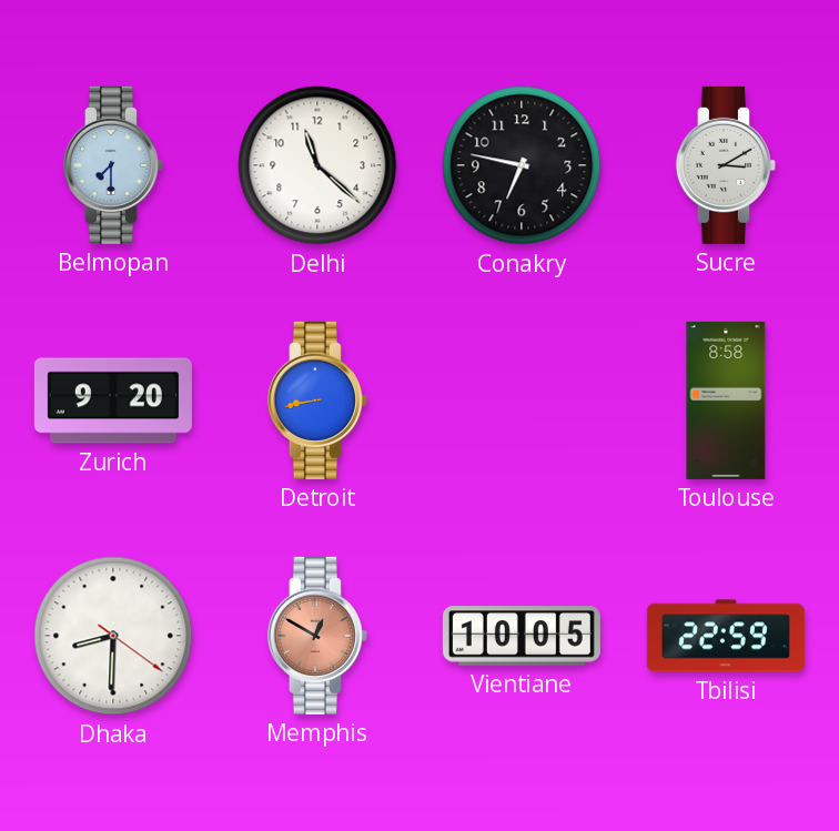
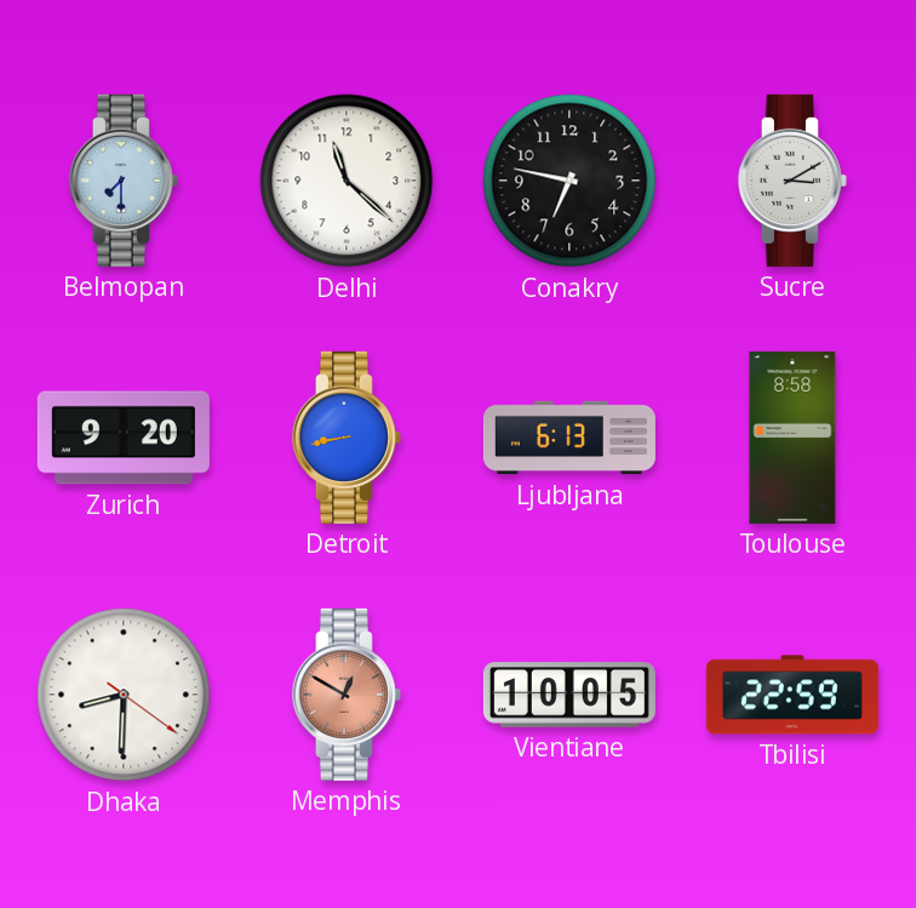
Ljubljana: none -> 6:13
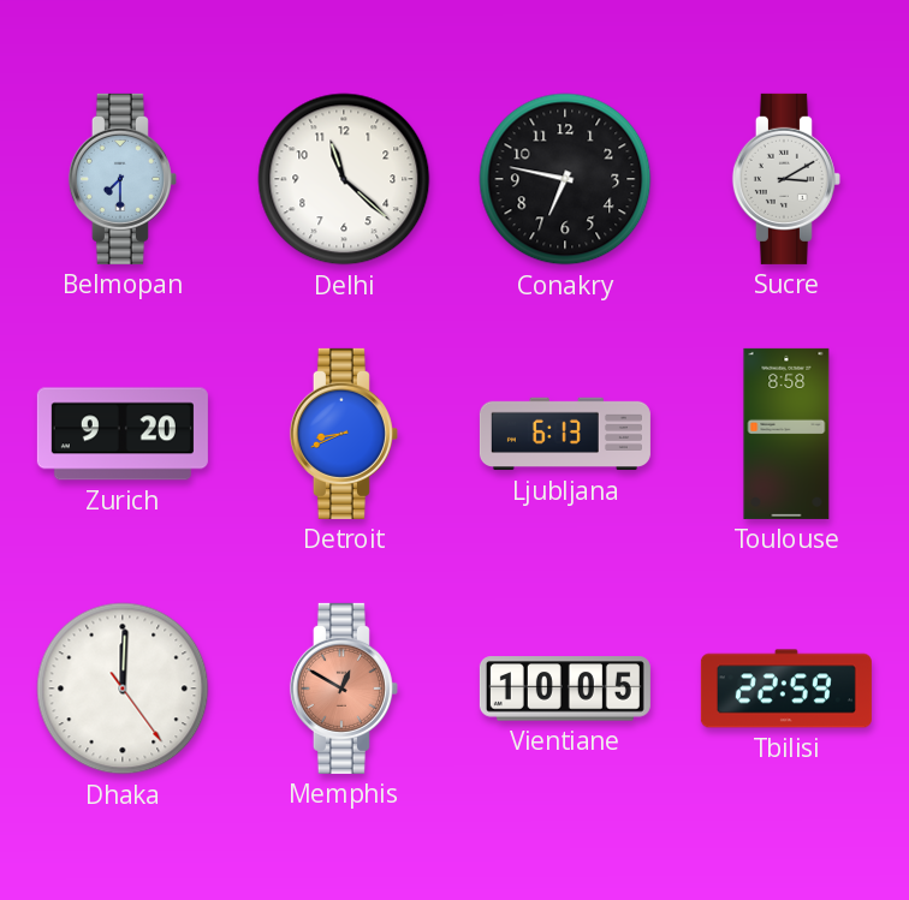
Detroit: 8:43 -> 8:41
Dhaka: 8:30 -> 12:00
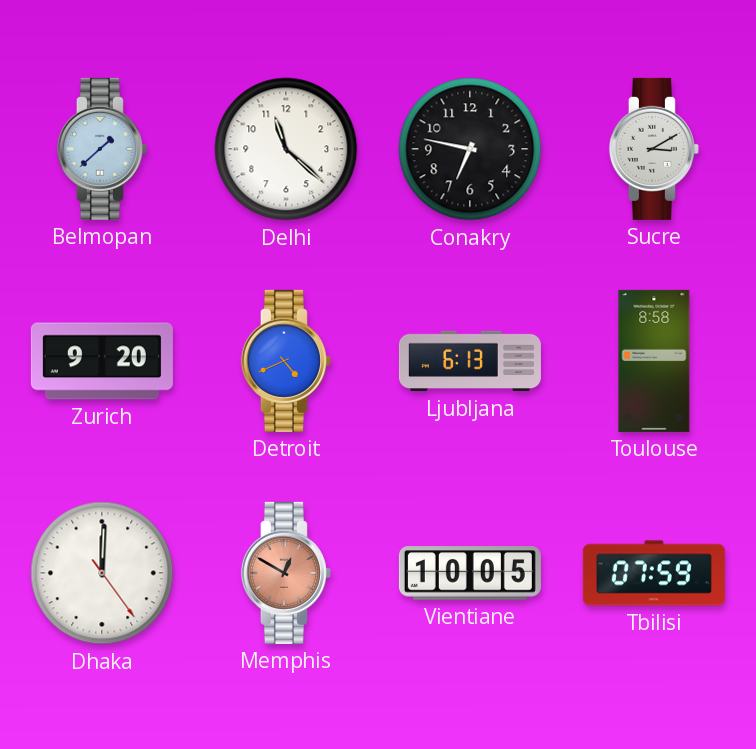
Belmopan: 7:30 -> 1:38
Detroit: 8:41 -> 4:41
Tbilisi: 22:59 -> 07:59
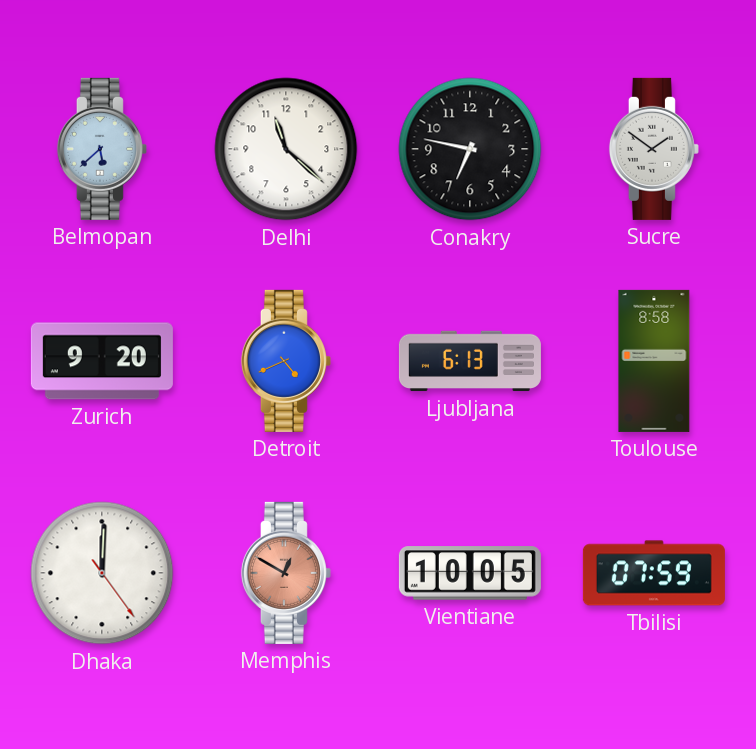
Belmopan: 1:38 -> 5:38
Sucre: 3:10 -> 1:51
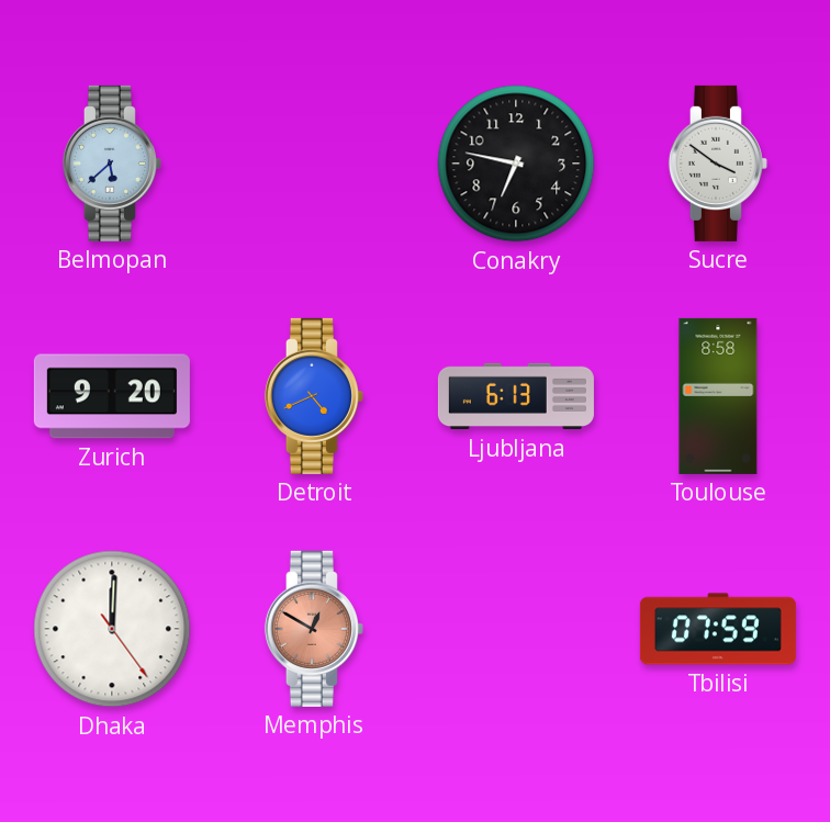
Delhi: 11:22 -> none
Sucre: 1:51 -> 3:51
Vientiane: 10:05 -> none
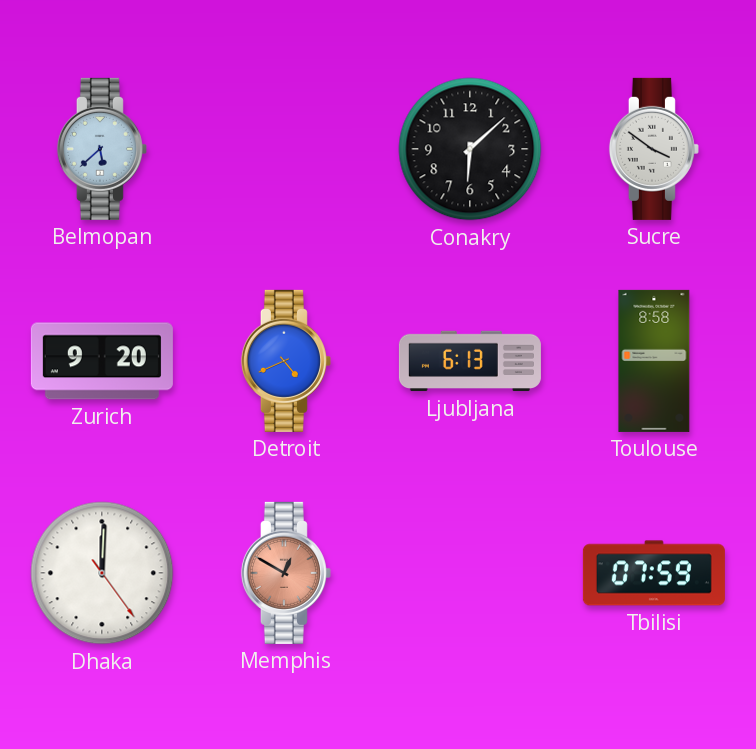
Conakry: 6:47 -> 6:08
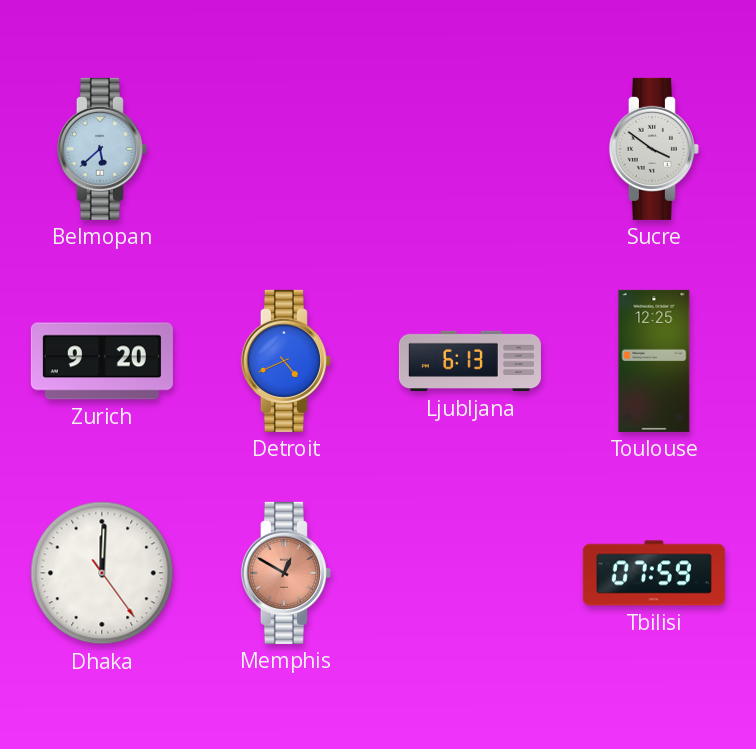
Conakry: 6:08 -> none
Toulouse: 8:58 -> 12:25
